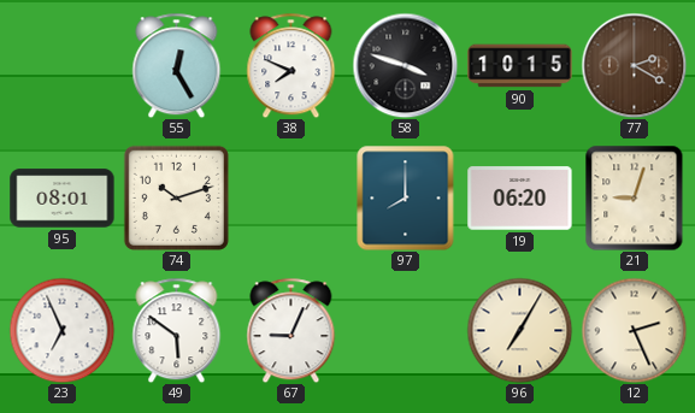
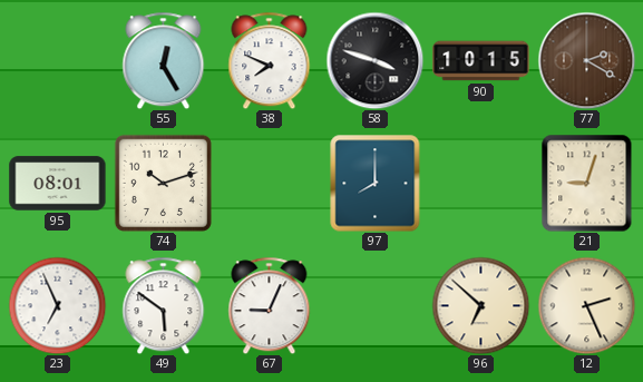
19: 06:20 -> none
96: 7:05 -> 6:52
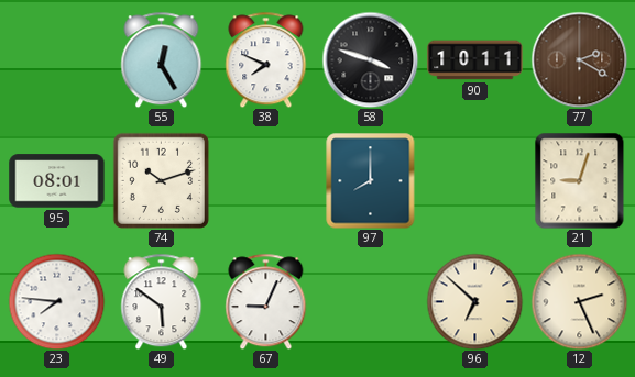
90: 10:15 -> 10:11
23: 6:56 -> 7:46
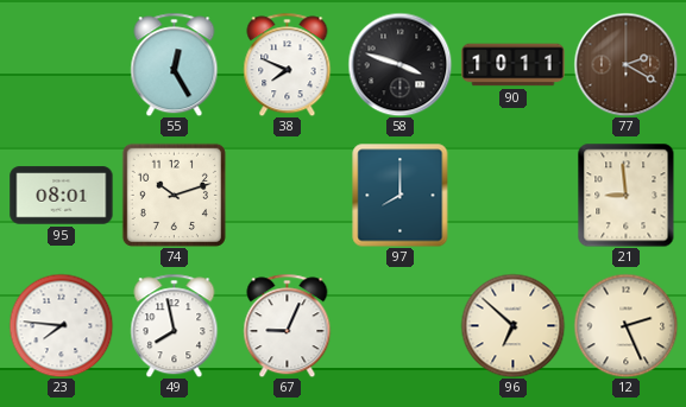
21: 9:03 -> 8:59
49: 5:51 -> 7:58
